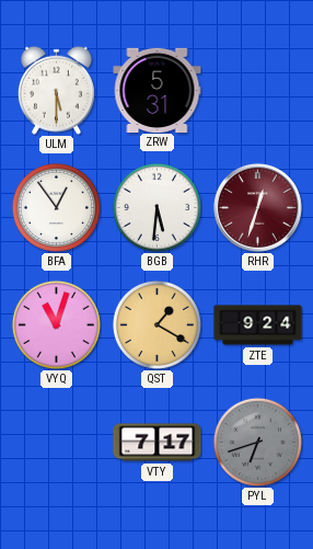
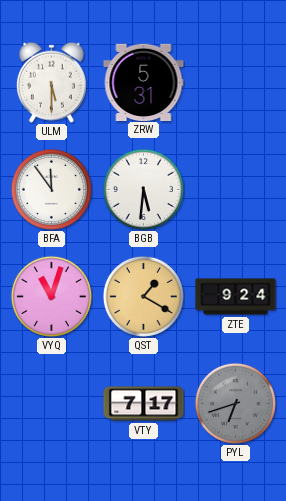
BFA: 12:54 -> 11:54
RHR: 12:33 -> none
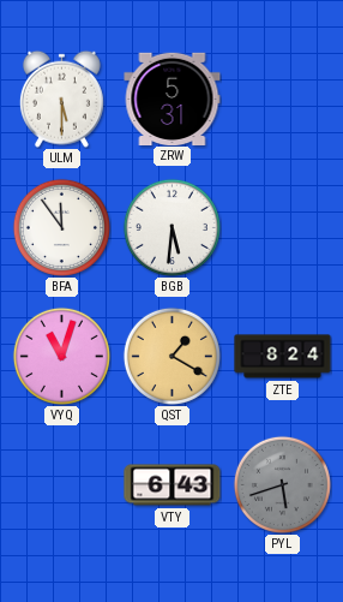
ZTE: 9:24 -> 8:24
VTY: 7:17 -> 6:43
PYL: 6:42 -> 5:42
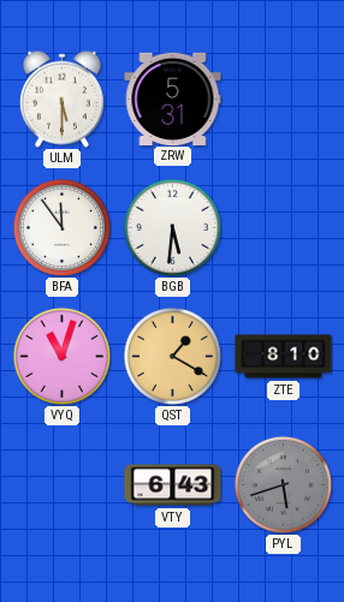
ZTE: 8:24 -> 8:10
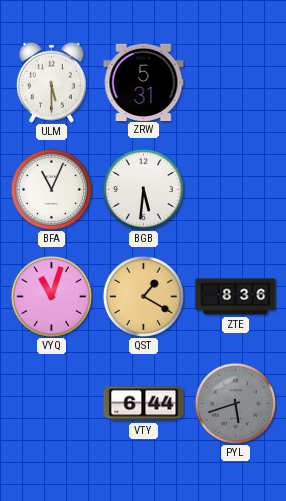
BFA: 11:54 -> 11:04
ZTE: 8:10 -> 8:36
VTY: 6:43 -> 6:44
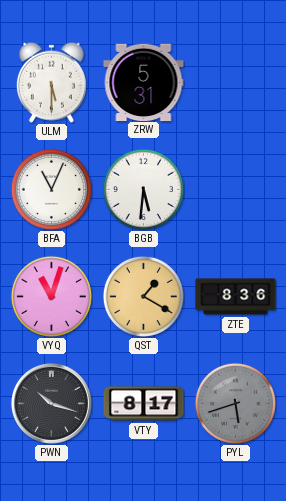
PWN: none -> 10:18
VTY: 6:44 -> 8:17
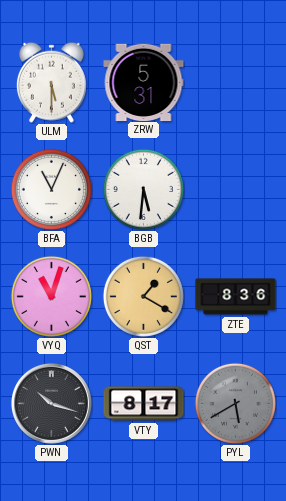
PYL: 5:42 -> 5:40
